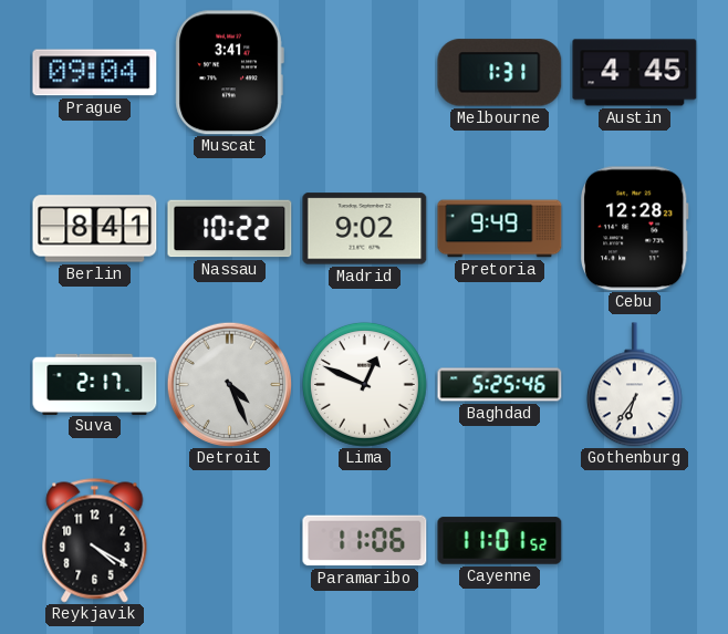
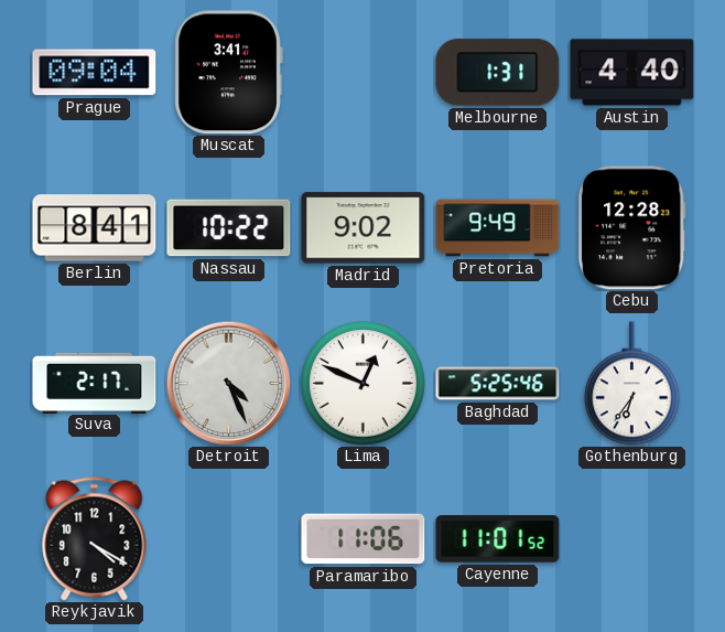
Austin: 4:45 -> 4:40
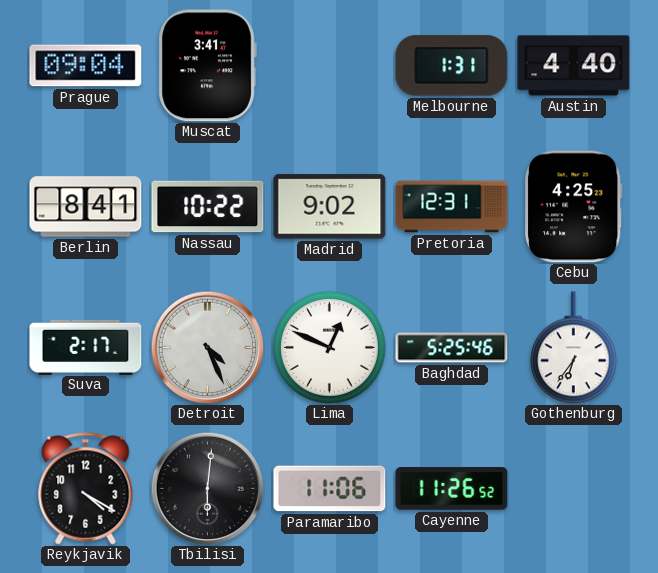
Pretoria: 9:49 -> 12:31
Cebu: 12:28 -> 4:25
Tbilisi: none -> 6:01
Cayenne: 11:01 -> 11:26
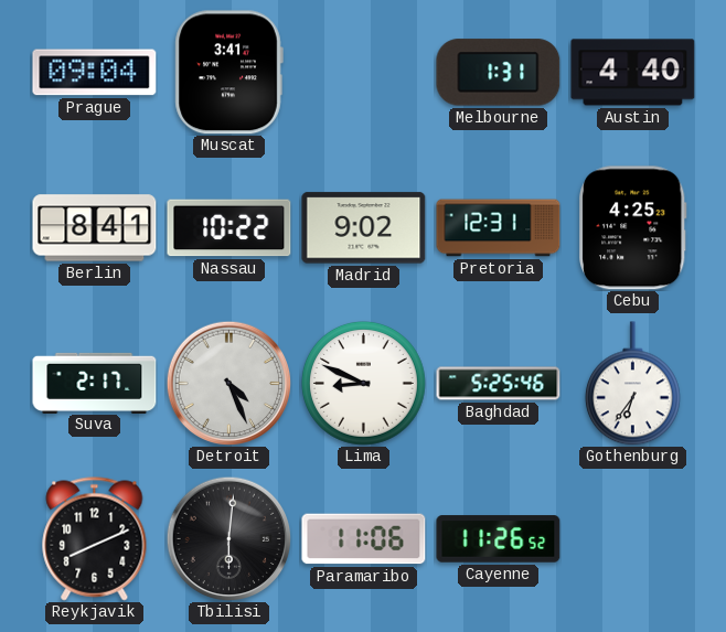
Lima: 12:49 -> 8:49
Reykjavik: 4:20 -> 8:11
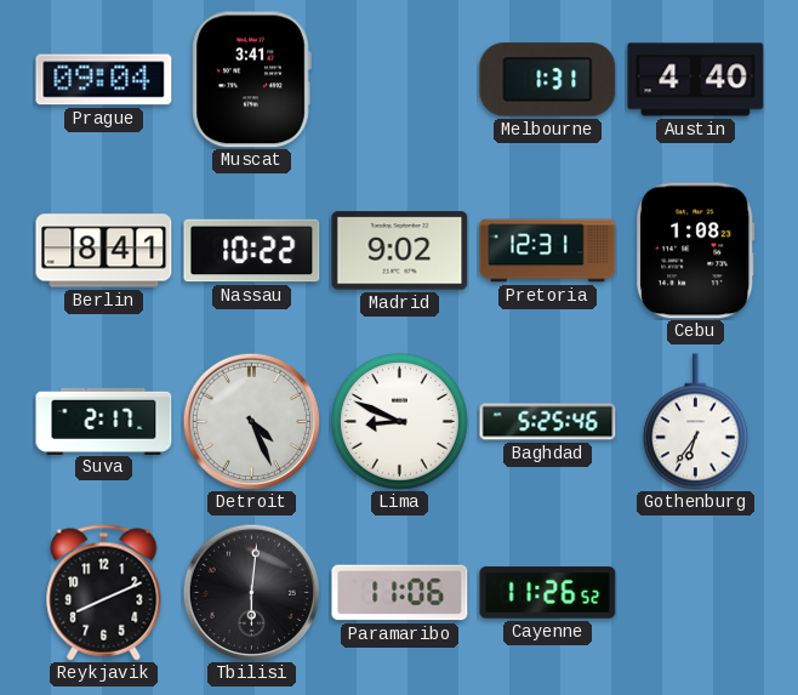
Cebu: 4:25 -> 1:08
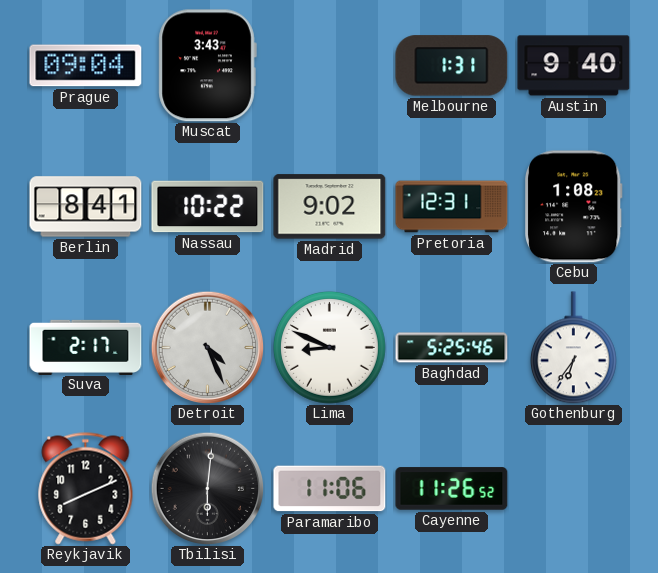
Muscat: 3:41 -> 3:43
Austin: 4:40 -> 9:40
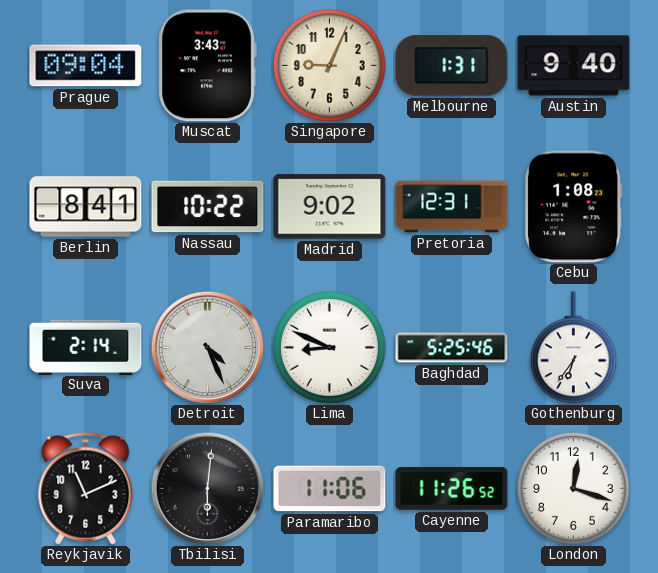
Singapore: none -> 9:04
Suva: 2:17 -> 2:14
Reykjavik: 8:11 -> 11:11
London: none -> 12:18
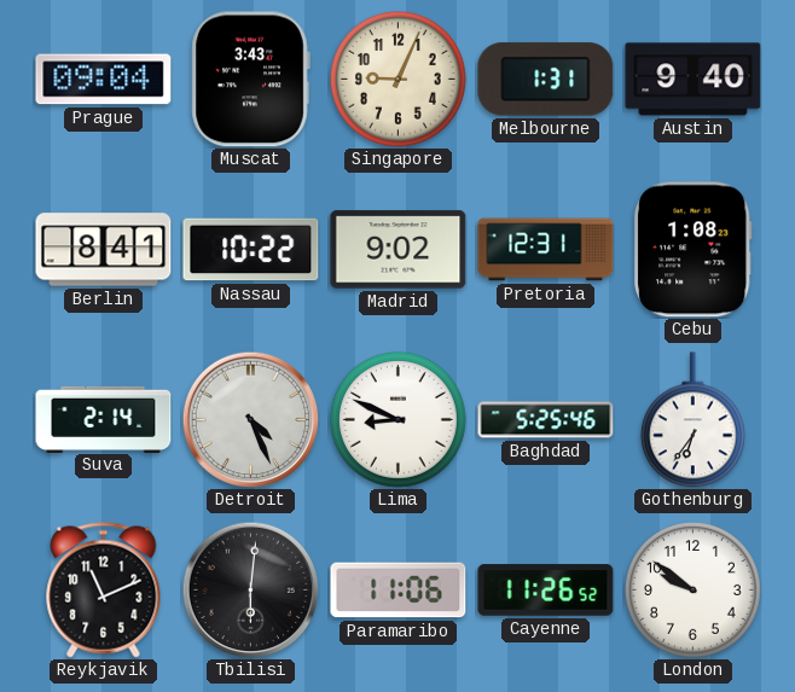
London: 12:18 -> 9:51
